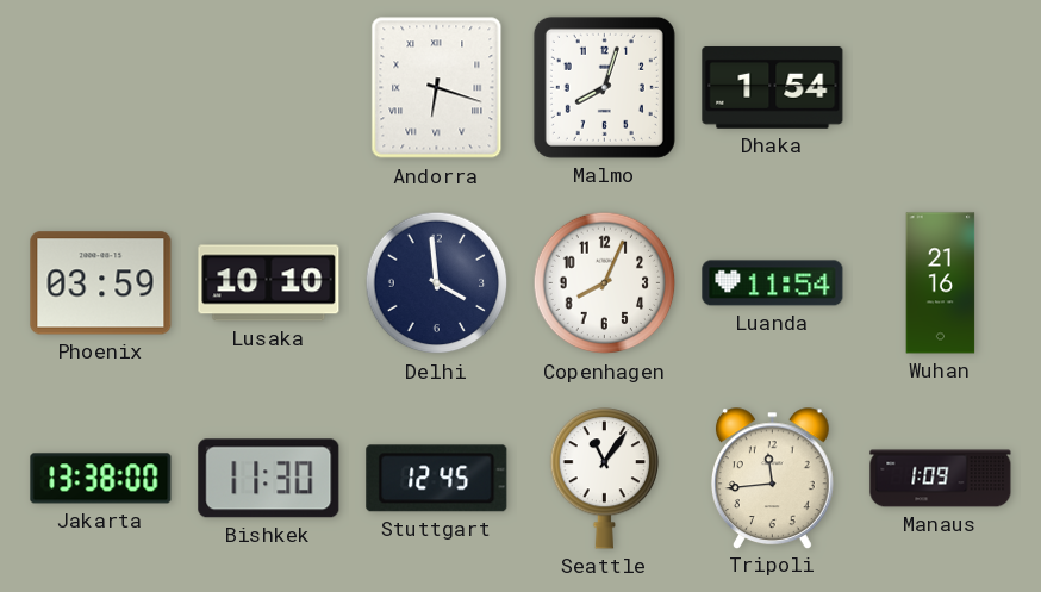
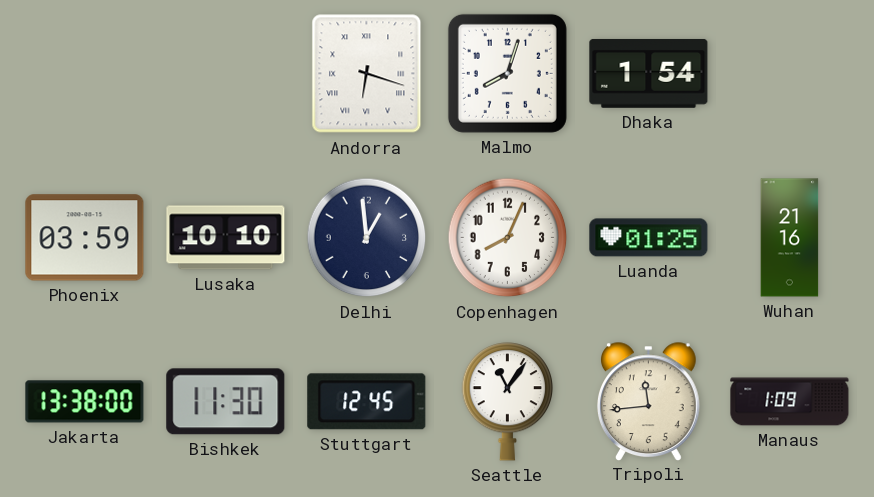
Delhi: 3:59 -> 12:59
Luanda: 11:54 -> 01:25
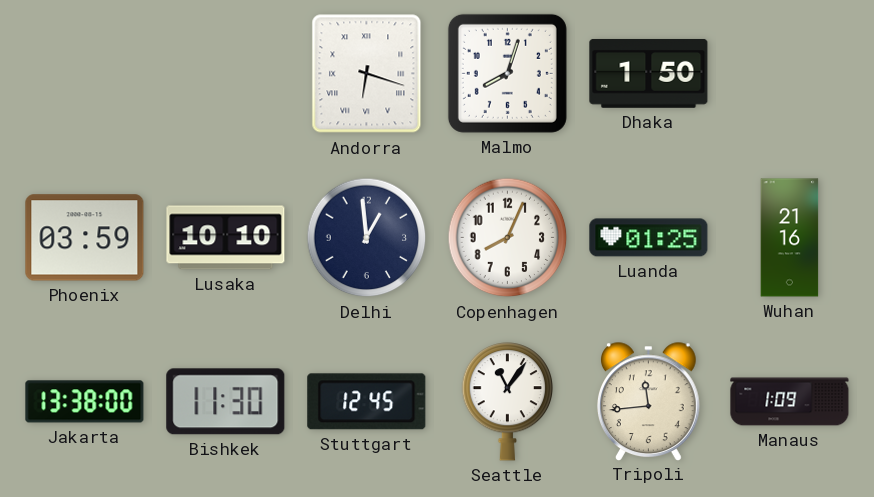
Dhaka: 1:54 -> 1:50
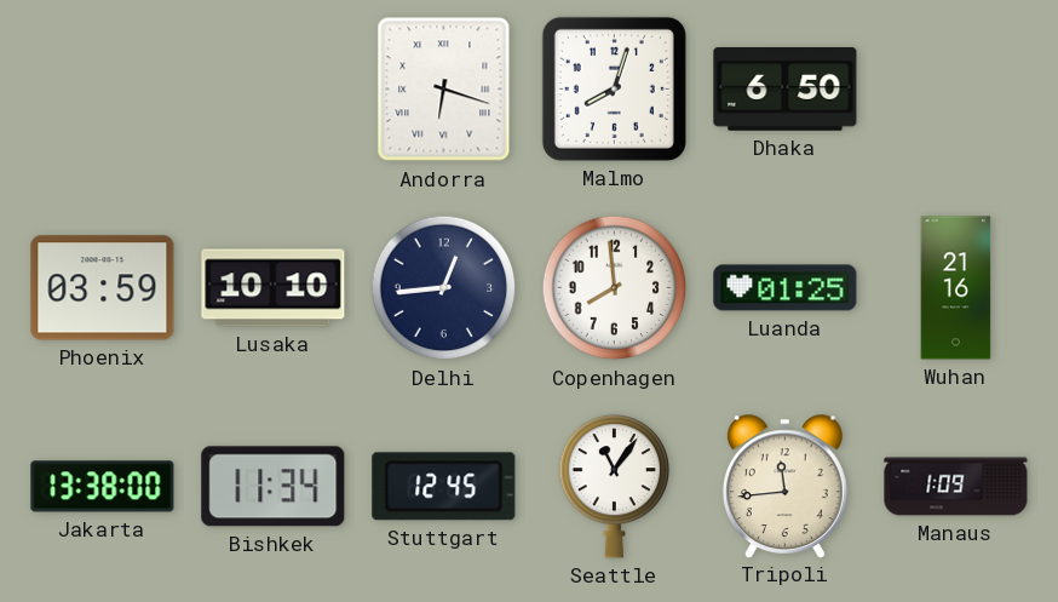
Dhaka: 1:50 -> 6:50
Delhi: 12:59 -> 12:44
Copenhagen: 8:04 -> 7:59
Bishkek: 11:30 -> 11:34
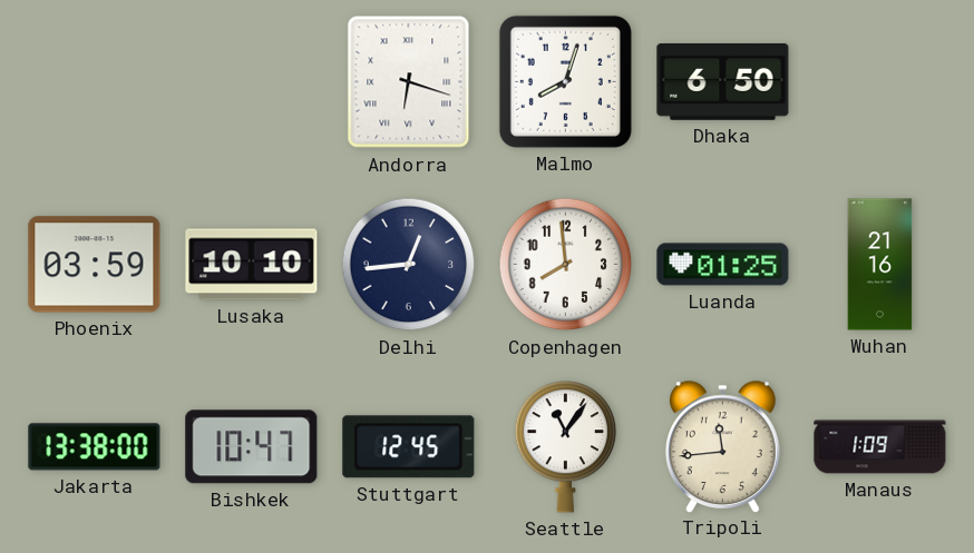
Bishkek: 11:34 -> 10:47
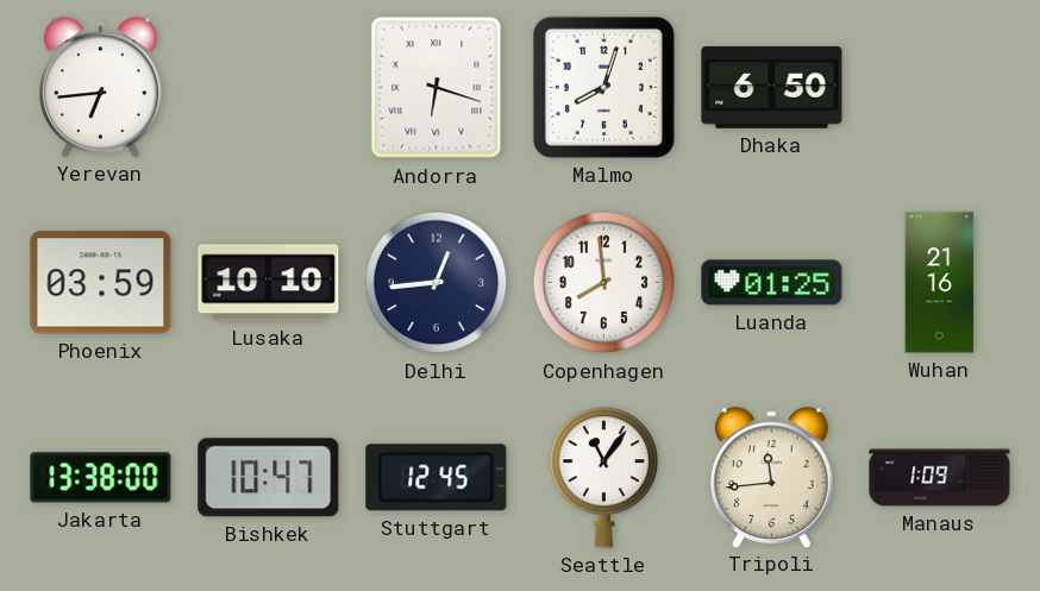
Yerevan: none -> 6:44
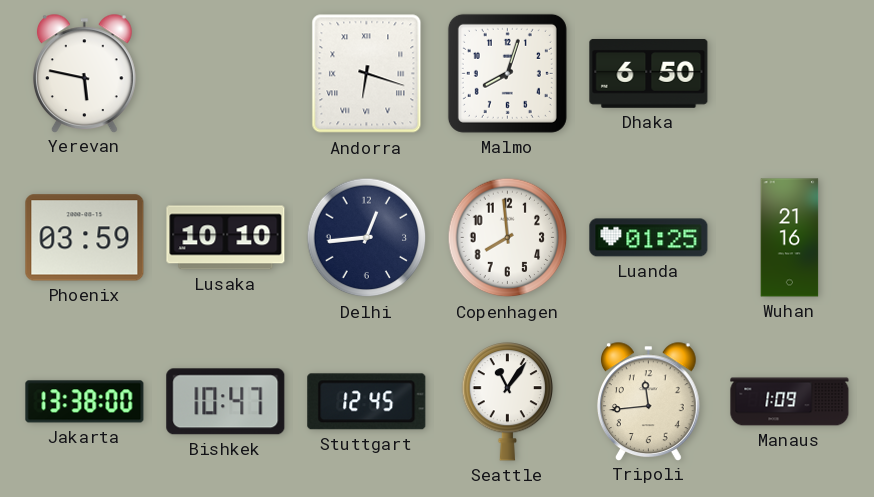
Yerevan: 6:44 -> 5:47
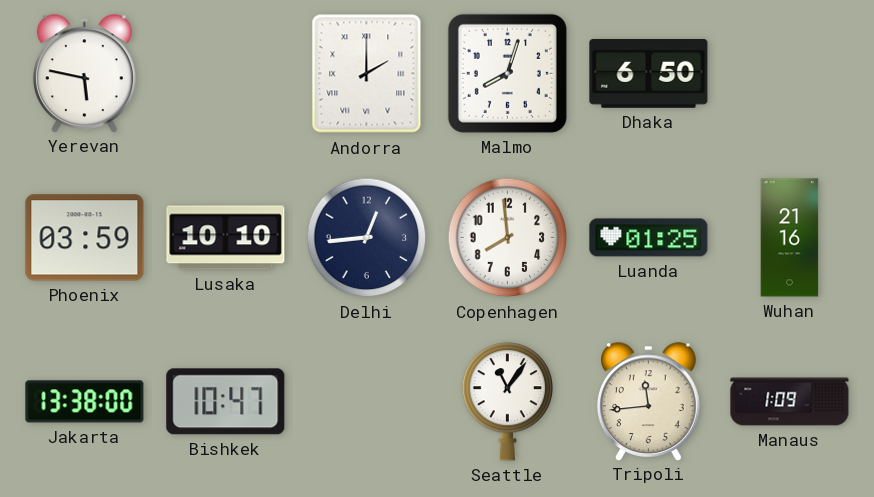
Andorra: 6:18 -> 2:00
Stuttgart: 12:45 -> none
